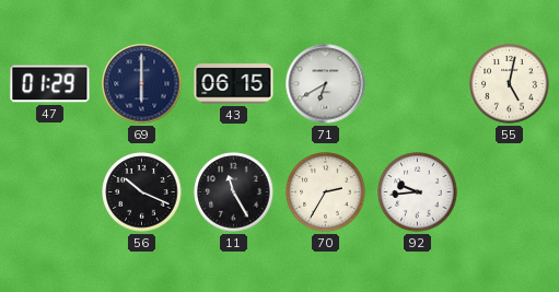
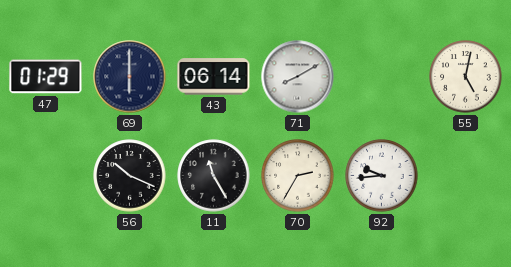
43: 06:15 -> 06:14
71: 6:40 -> 8:10
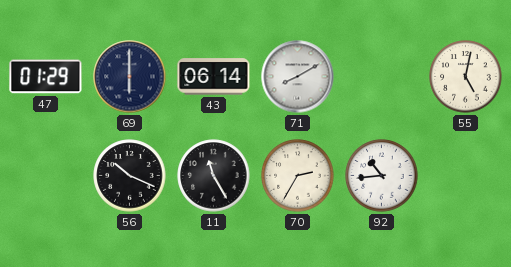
92: 9:44 -> 10:44
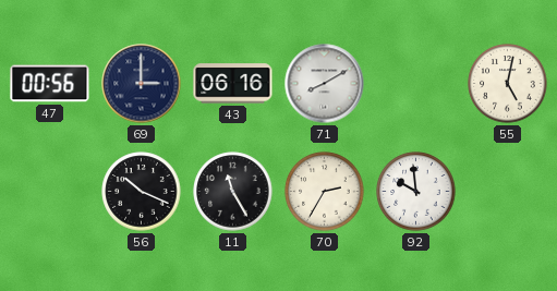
47: 01:29 -> 00:56
69: 6:00 -> 3:00
43: 06:14 -> 06:16
92: 10:44 -> 9:59
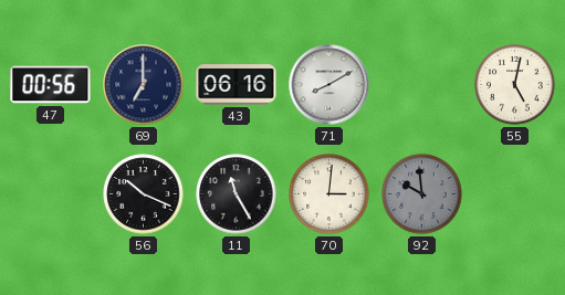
69: 3:00 -> 7:00
70: 2:35 -> 3:01
92 dial: white -> grey
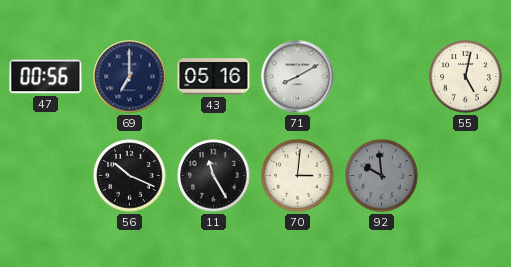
43: 06:16 -> 05:16
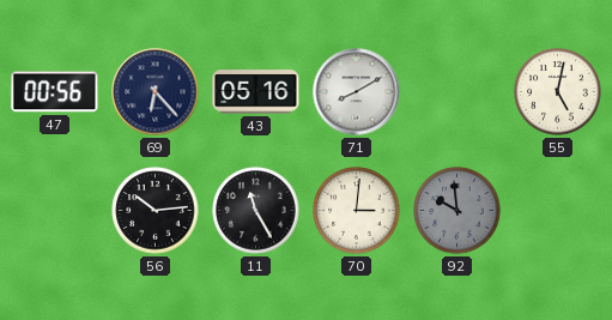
69: 7:00 -> 6:23
56: 10:19 -> 10:14
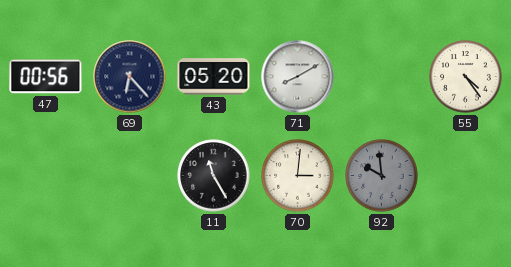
43: 05:16 -> 05:20
55: 5:02 -> 4:24
56: 10:14 -> none
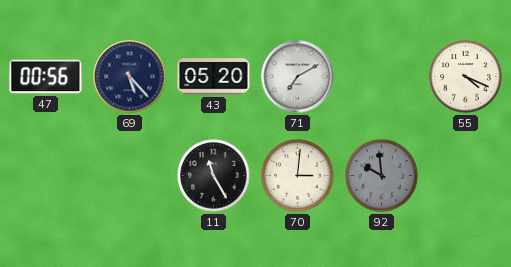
69: 6:23 -> 5:23
71: 8:10 -> 7:10
55: 4:24 -> 4:19
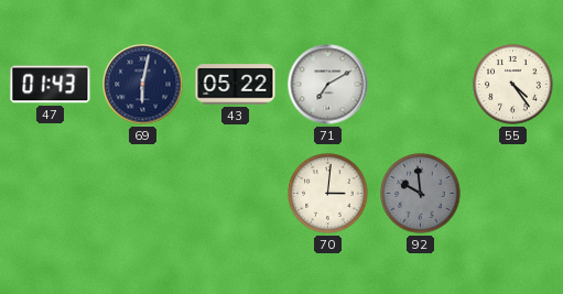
47: 00:56 -> 01:43
69: 5:23 -> 6:02
43: 05:20 -> 05:22
55: 4:19 -> 4:24
11: 11:25 -> none
